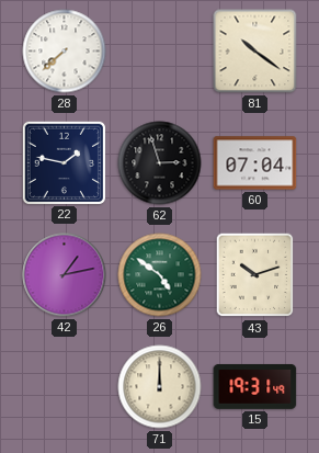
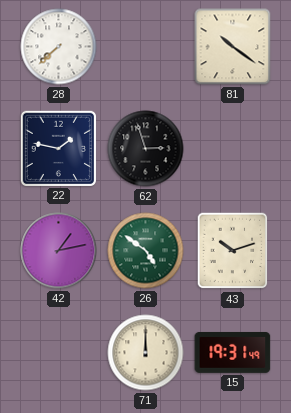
60: 07:04 -> none
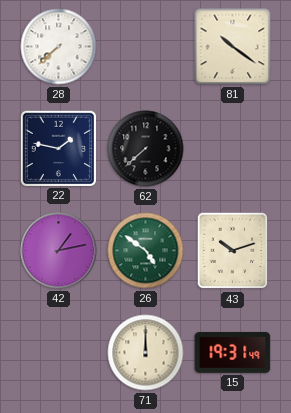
62: 2:57 -> 7:38
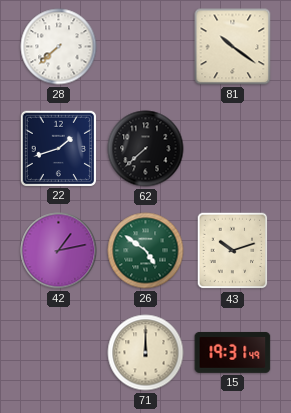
22: 1:47 -> 1:42
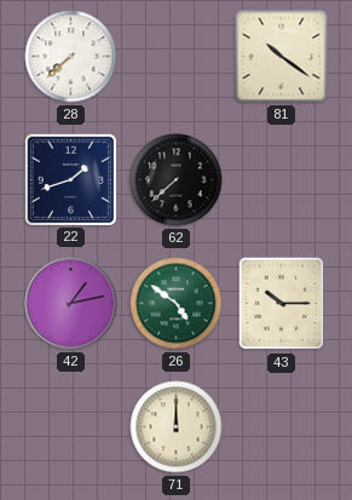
43: 10:12 -> 10:15
15: 19:31 -> none
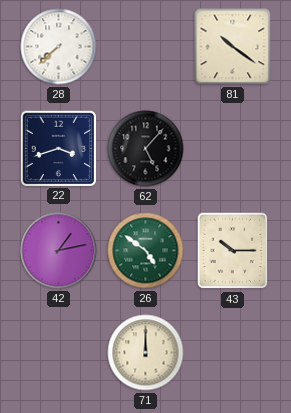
22: 1:42 -> 3:42
62: 7:38 -> 5:07
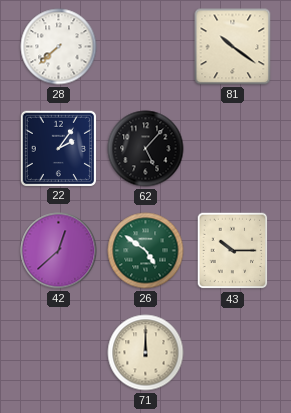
22: 3:42 -> 2:06
42: 1:13 -> 12:38
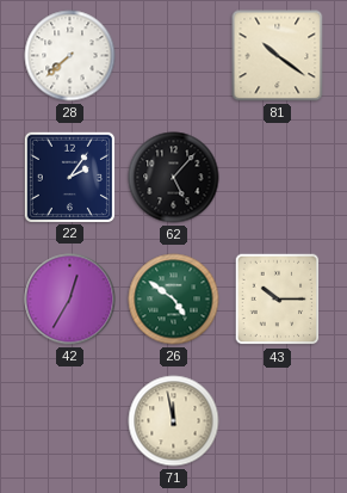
42: 12:38 -> 12:35
71: 12:00 -> 11:58
